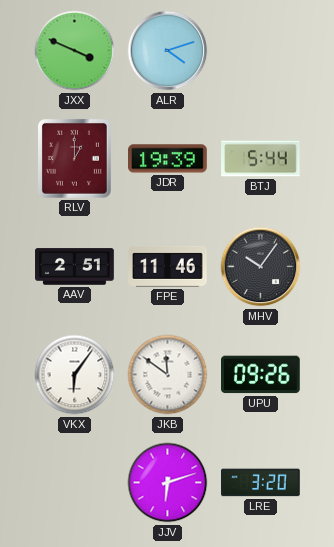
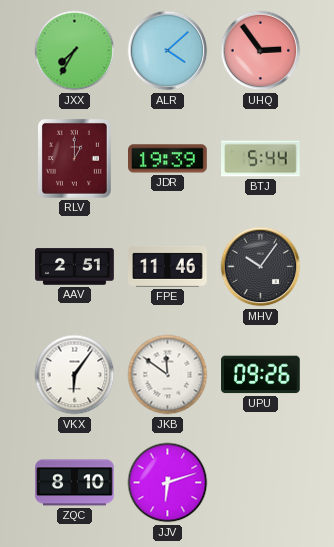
JXX: 3:49 -> 7:35
ALR: 4:12 -> 4:08
UHQ: none -> 2:54
ZQC: none -> 8:10
LRE: 3:20 -> none
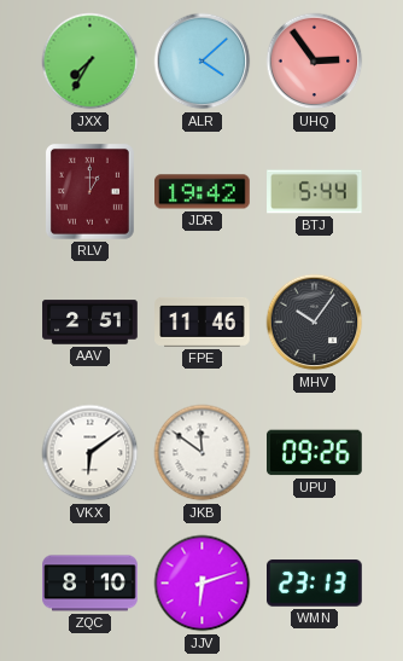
JDR: 19:39 -> 19:42
VKX: 6:06 -> 6:09
WMN: none -> 23:13
